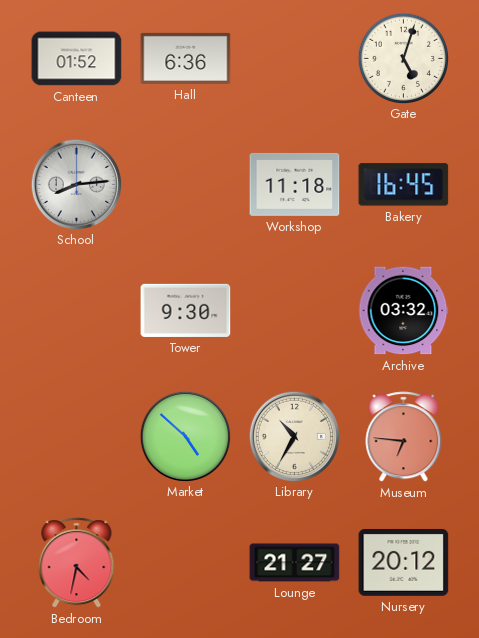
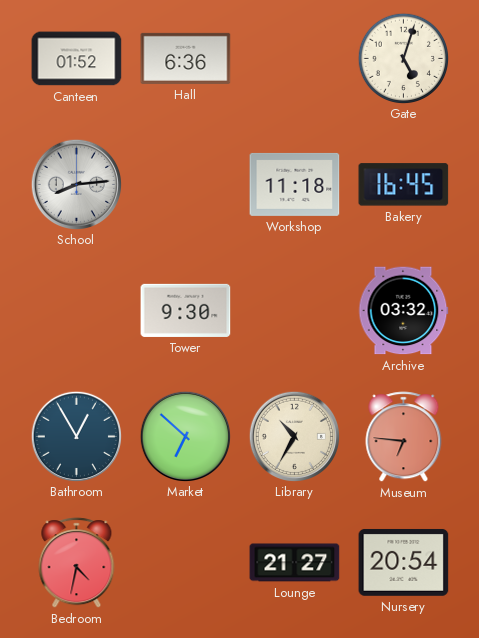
Bathroom: none -> 12:55
Market: 4:52 -> 6:52
Nursery: 20:12 -> 20:54
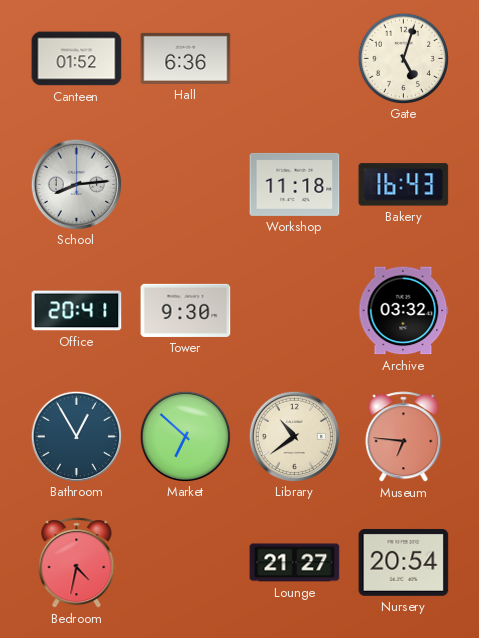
Bakery: 16:45 -> 16:43
Office: none -> 20:41
Library: 10:35 -> 10:39
